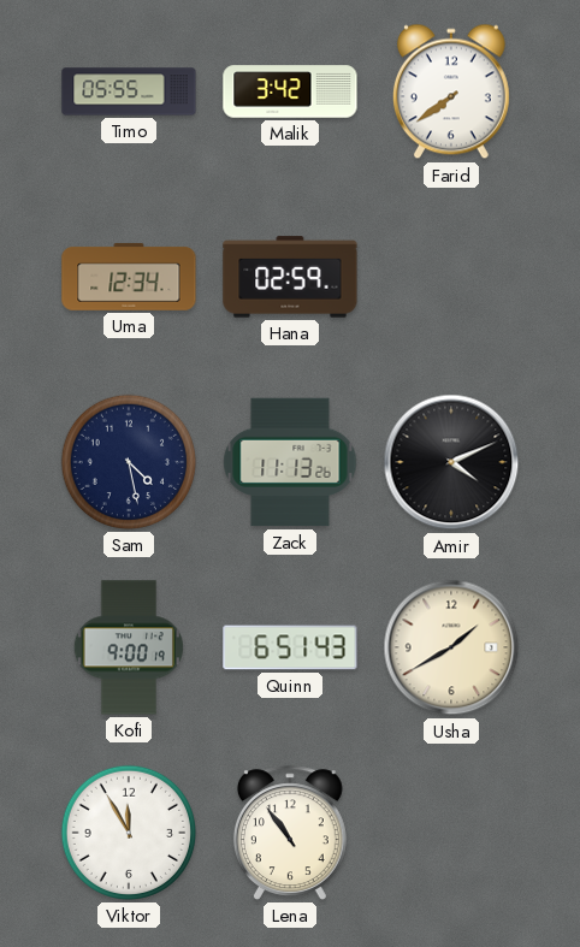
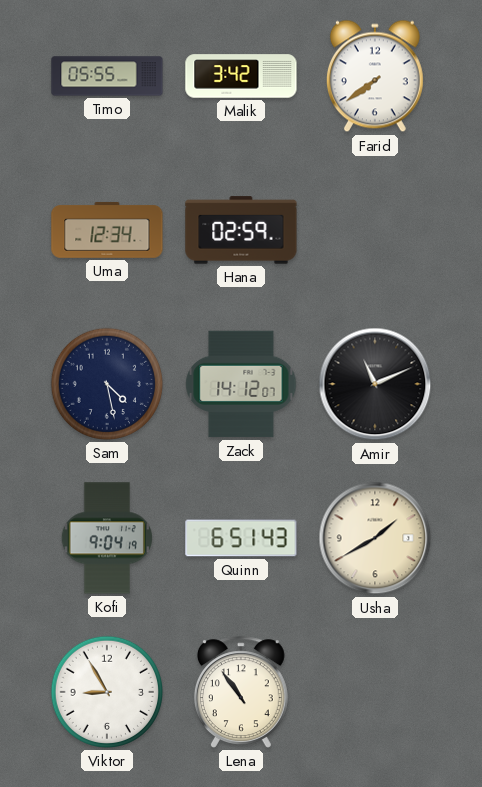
Zack: 11:13 -> 14:12
Amir: 4:11 -> 11:11
Kofi: 9:00 -> 9:04
Viktor: 11:55 -> 8:55
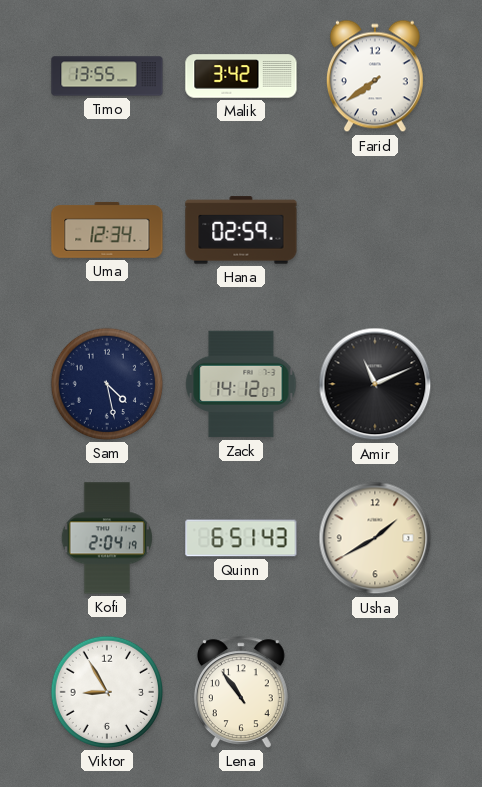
Timo: 05:55 -> 13:55
Kofi: 9:04 -> 2:04
